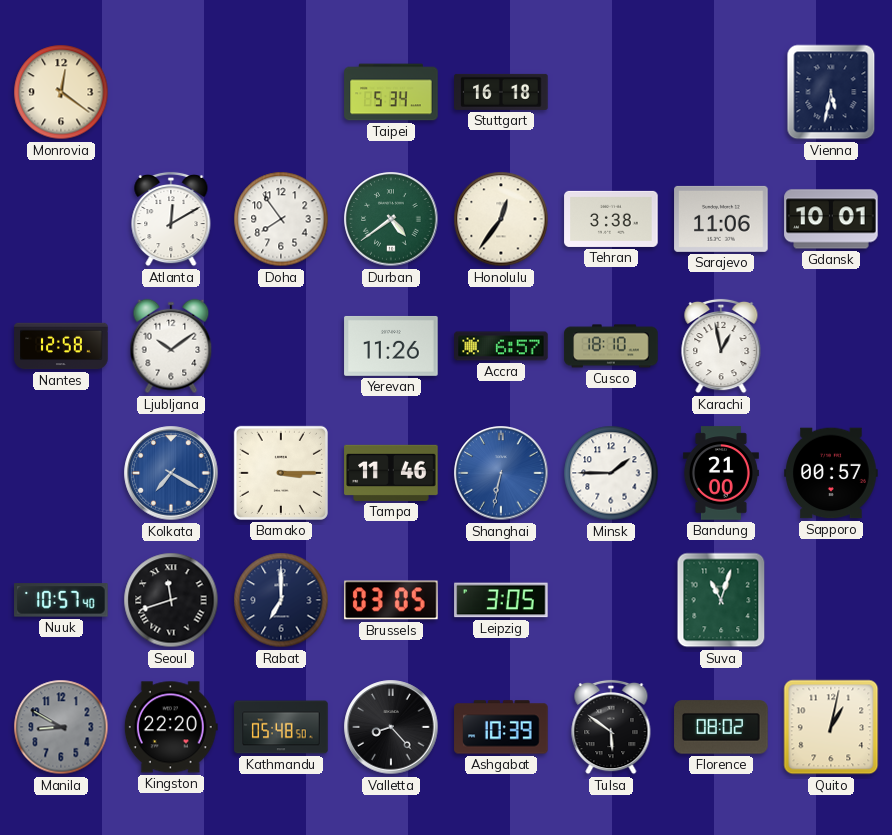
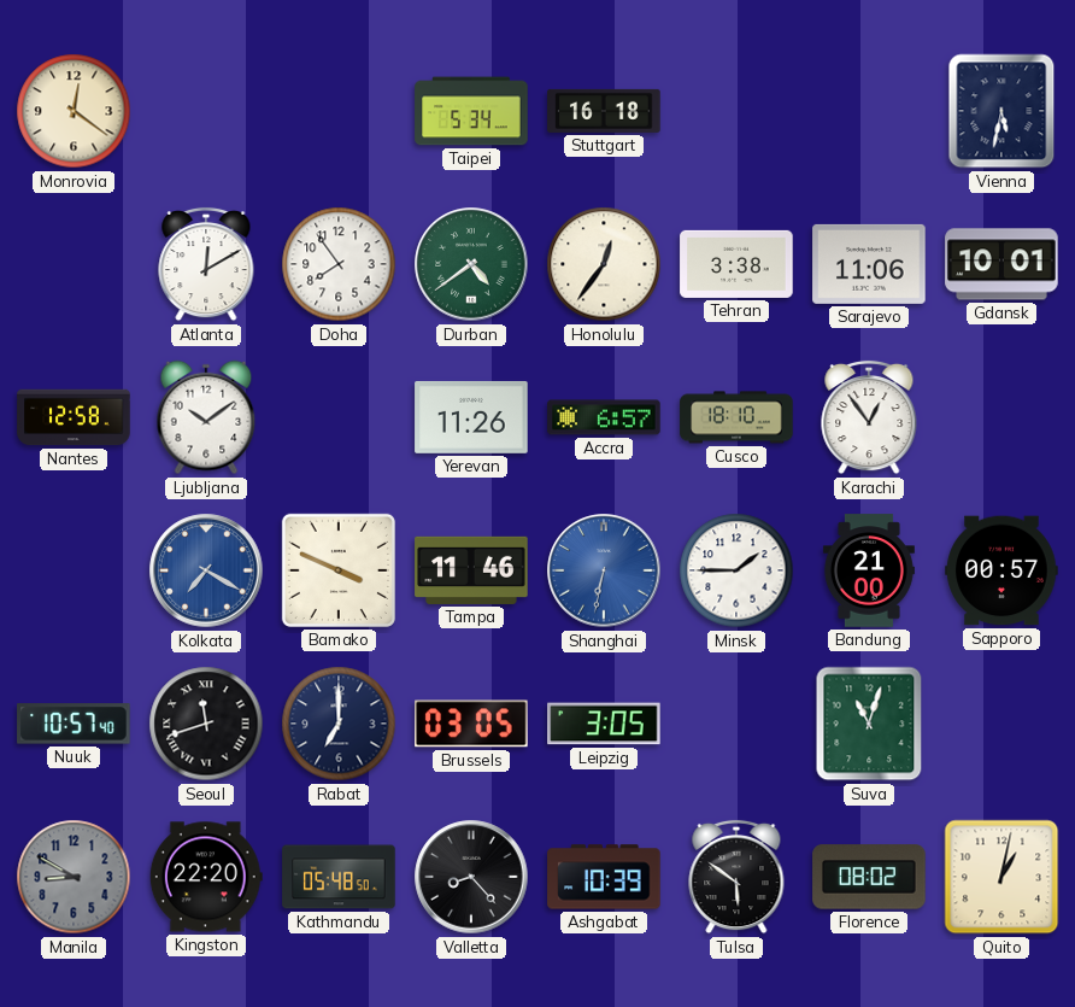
Karachi: 12:58 -> 12:54
Bamako: 3:15 -> 3:49
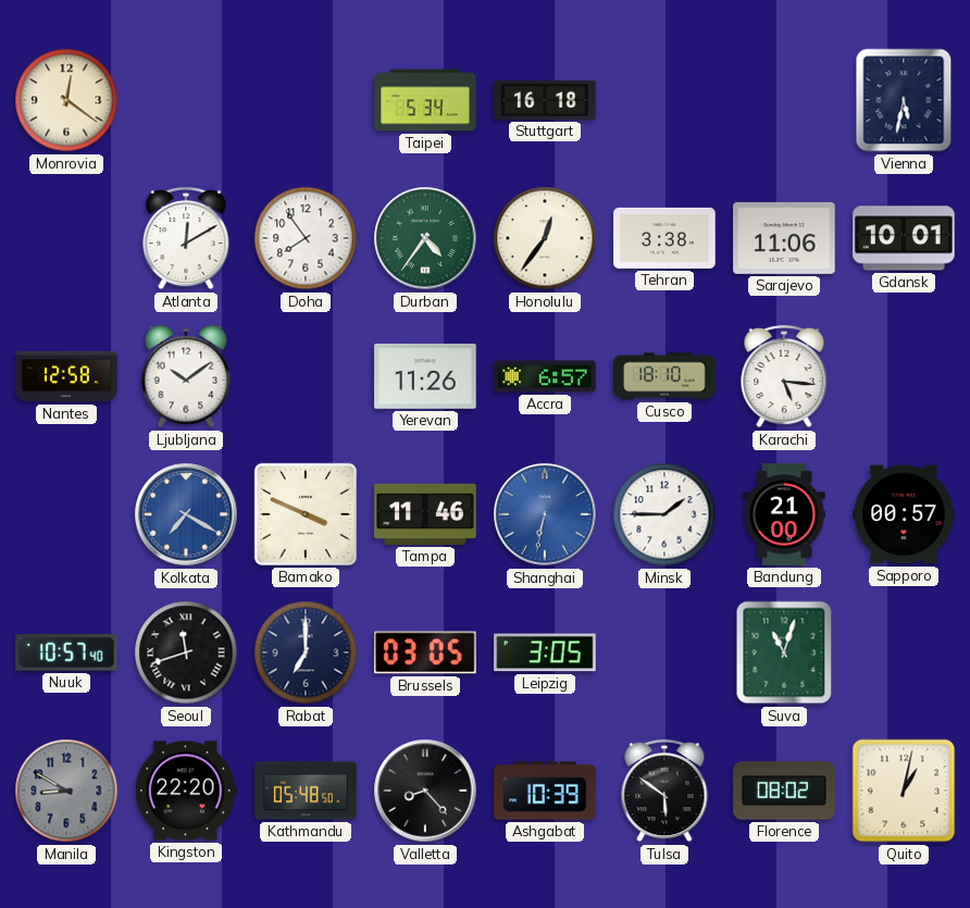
Durban: 4:39 -> 4:36
Karachi: 12:54 -> 5:16
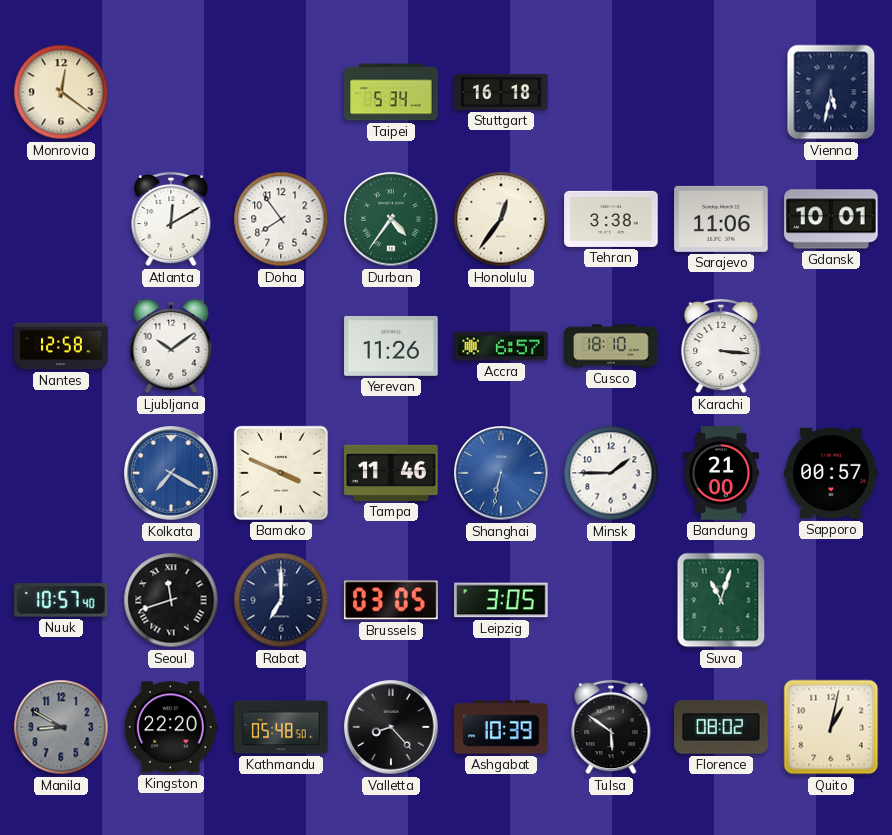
Karachi: 5:16 -> 3:16
